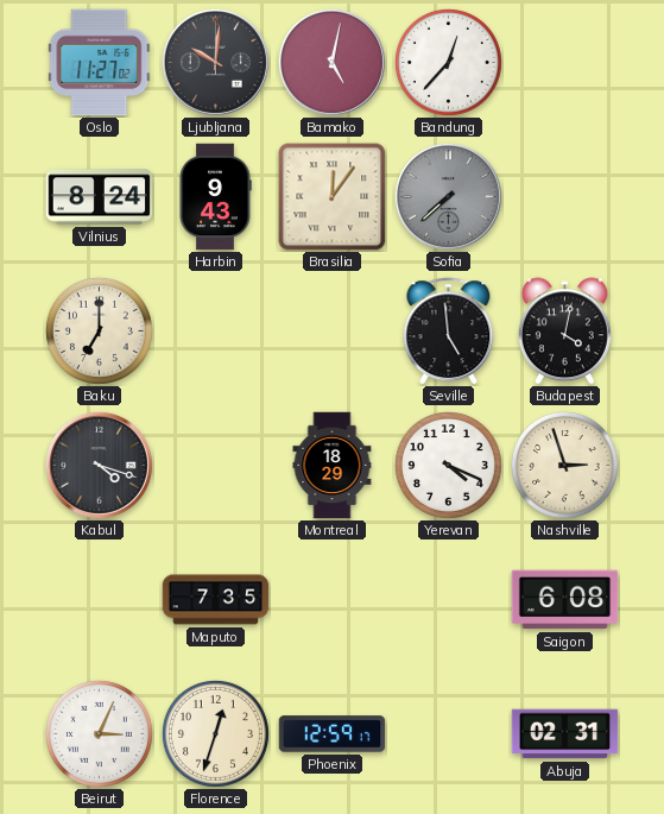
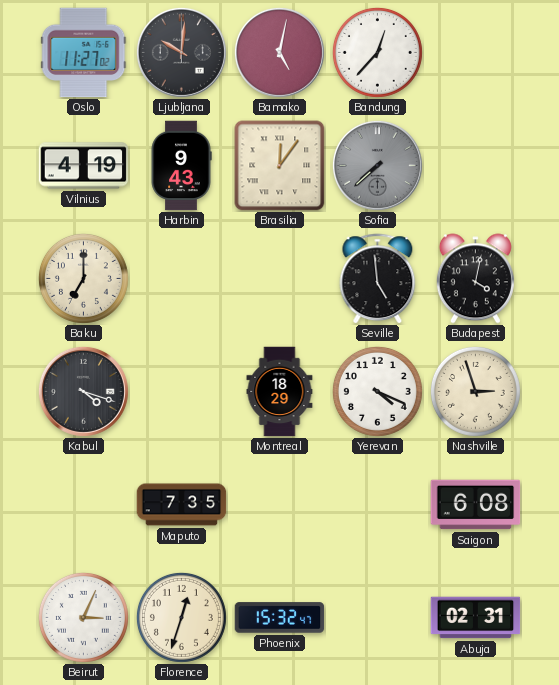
Vilnius: 8:24 -> 4:19
Phoenix: 12:59 -> 15:32
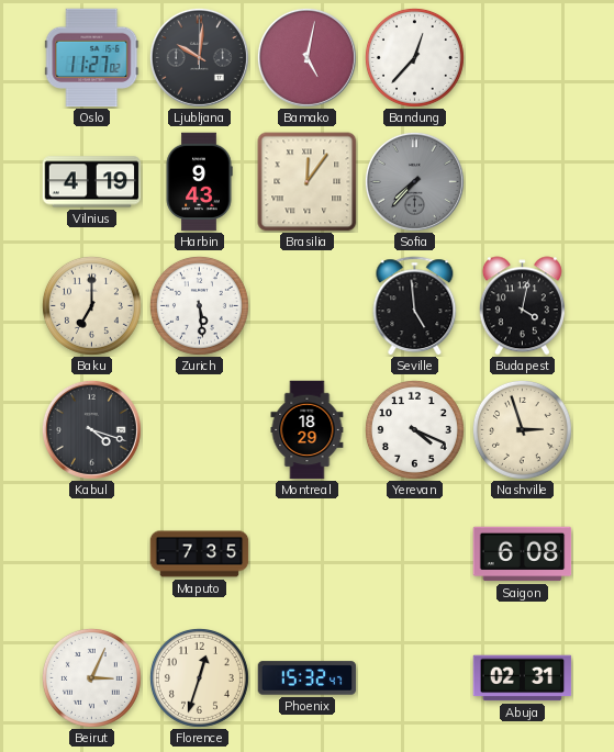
Sofia: 7:38 -> 7:37
Zurich: none -> 5:29
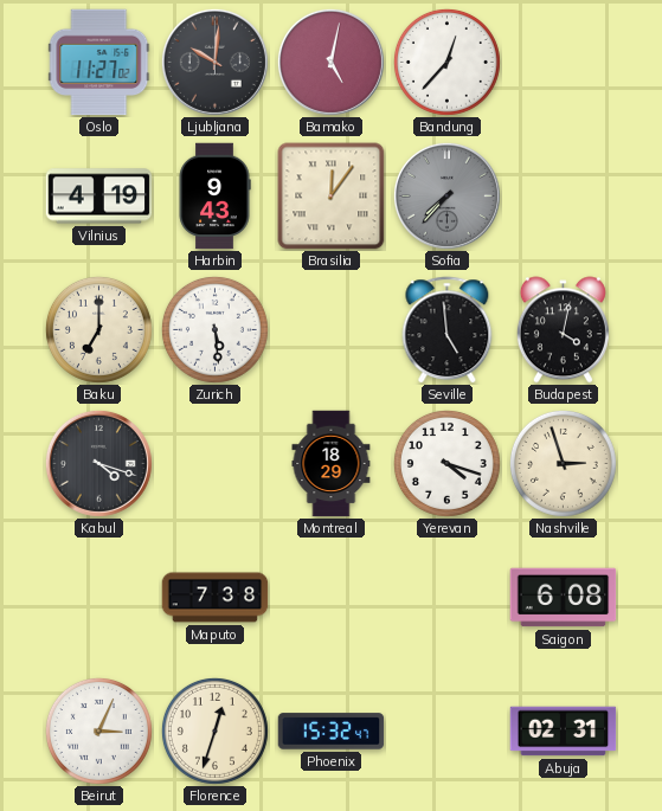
Yerevan: 4:19 -> 4:18
Maputo: 7:35 -> 7:38
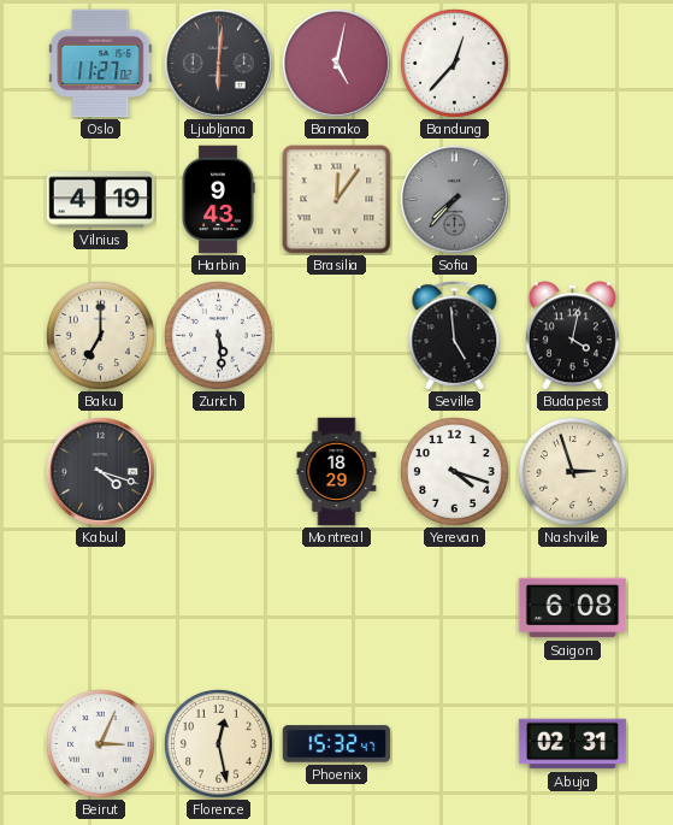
Ljubljana: 10:01 -> 6:01
Maputo: 7:38 -> none
Florence: 12:33 -> 12:28
